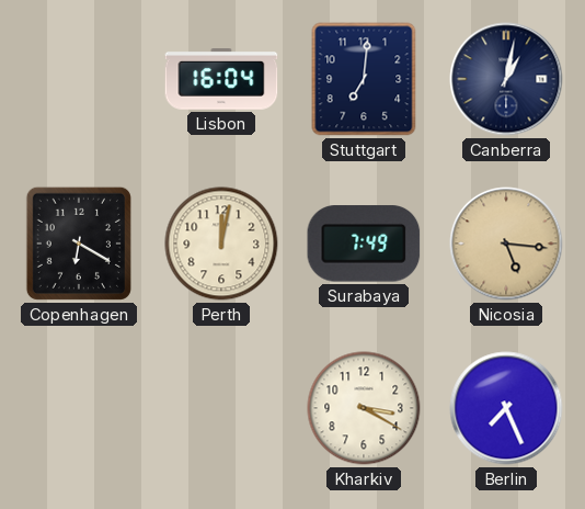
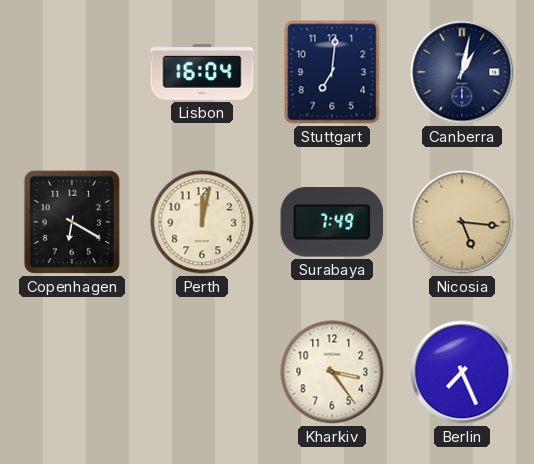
Kharkiv: 3:20 -> 3:24
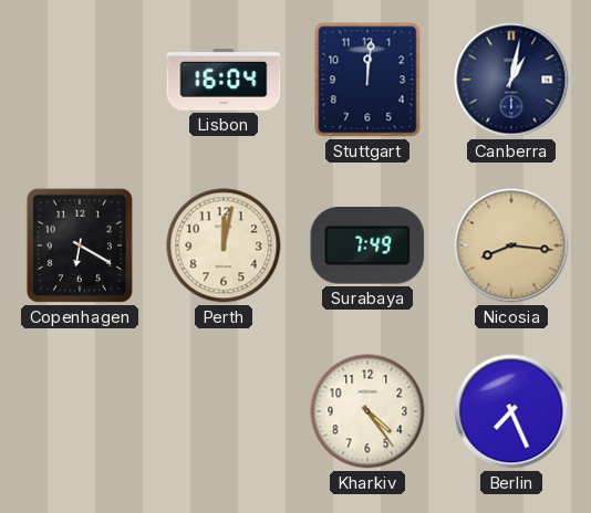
Stuttgart: 7:01 -> 12:01
Nicosia: 5:16 -> 8:16
Kharkiv: 3:24 -> 4:24
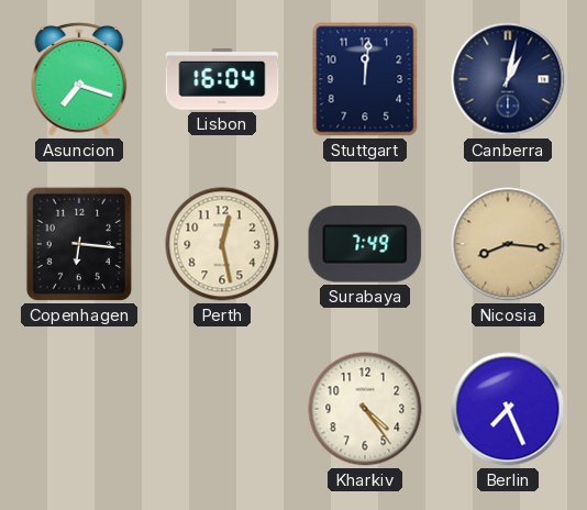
Asuncion: none -> 7:18
Copenhagen: 6:20 -> 6:16
Perth: 12:02 -> 12:28
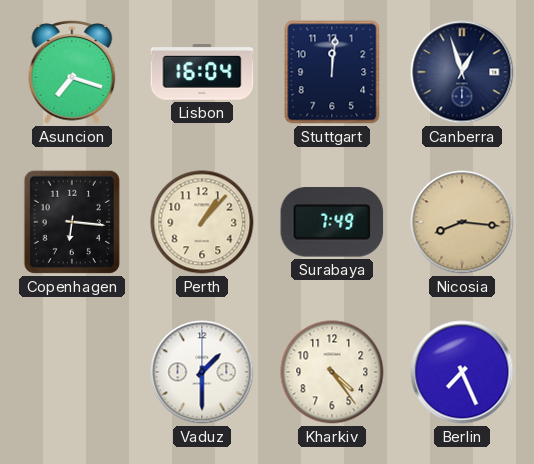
Canberra: 1:02 -> 12:57
Perth: 12:28 -> 1:07
Vaduz: none -> 1:30
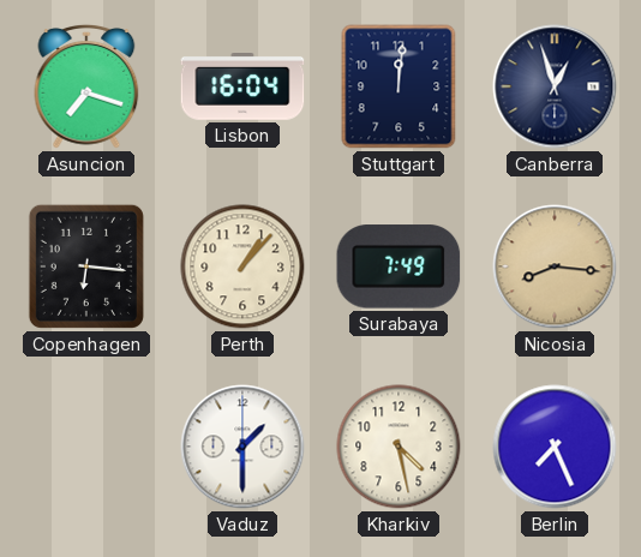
Kharkiv: 4:24 -> 4:28
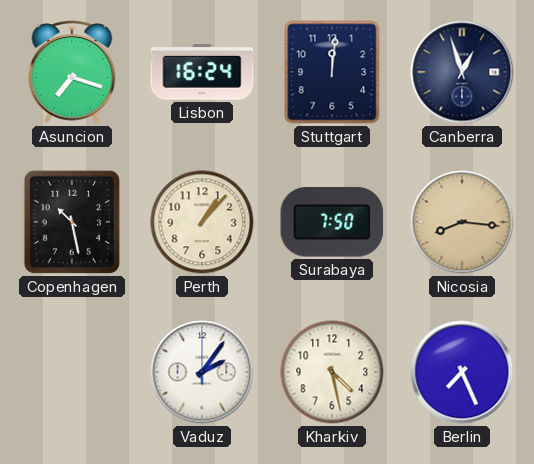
Lisbon: 16:04 -> 16:24
Copenhagen: 6:16 -> 10:28
Surabaya: 7:49 -> 7:50
Vaduz: 1:30 -> 2:06
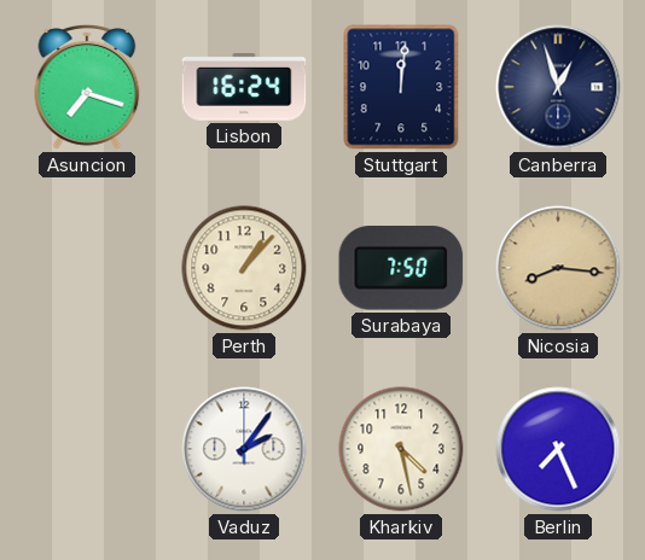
Copenhagen: 10:28 -> none
